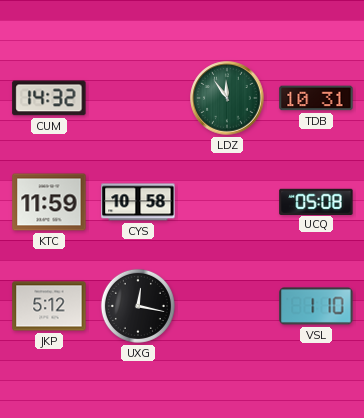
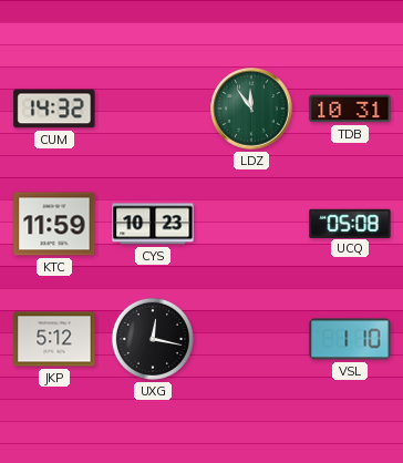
CYS: 10:58 -> 10:23
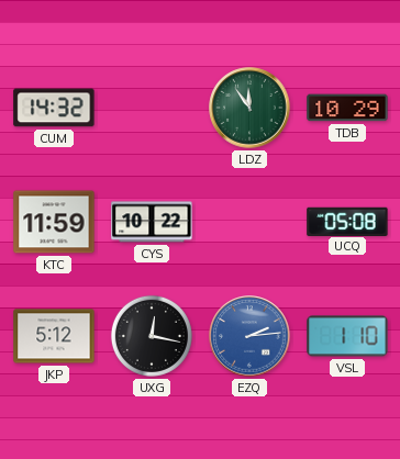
TDB: 10:31 -> 10:29
CYS: 10:23 -> 10:22
EZQ: none -> 2:14
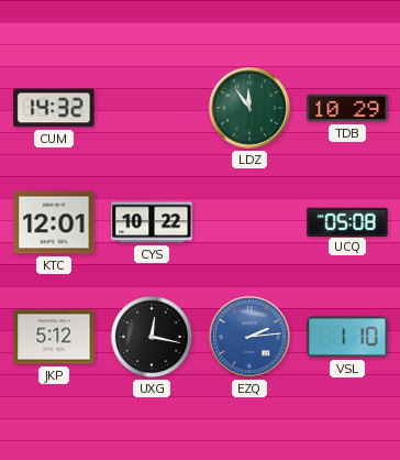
KTC: 11:59 -> 12:01
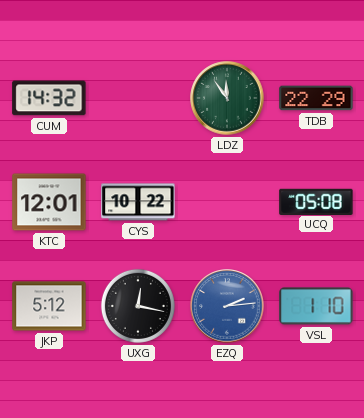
TDB: 10:29 -> 22:29
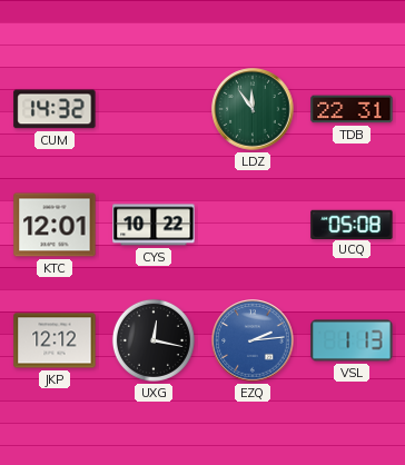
TDB: 22:29 -> 22:31
JKP: 5:12 -> 12:12
VSL: 1:10 -> 1:13
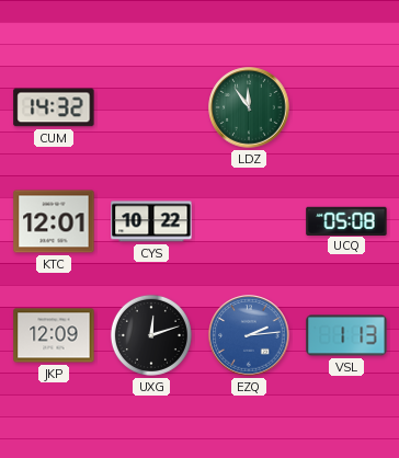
TDB: 22:31 -> none
JKP: 12:12 -> 12:09
UXG: 12:17 -> 12:12
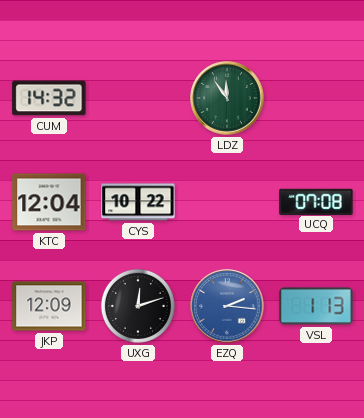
KTC: 12:01 -> 12:04
UCQ: 05:08 -> 07:08
EZQ: 2:14 -> 2:16
